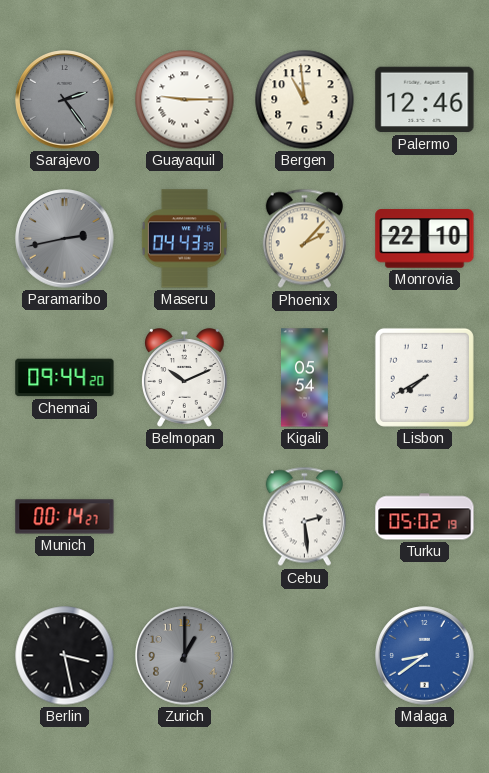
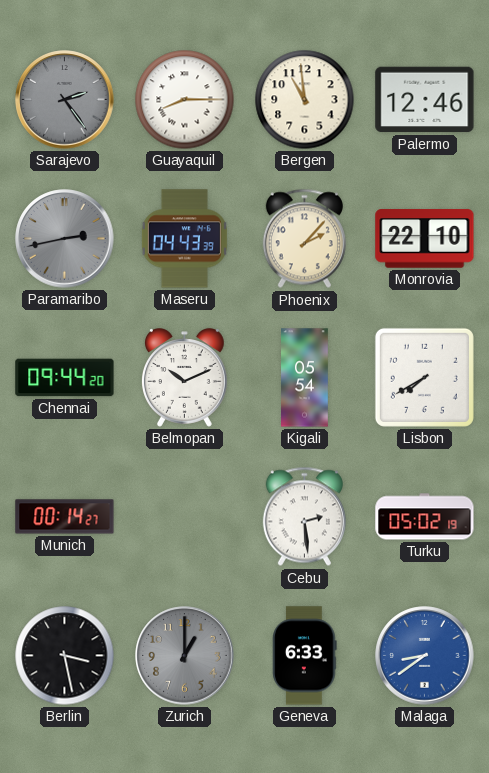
Guayaquil: 9:15 -> 8:15
Geneva: none -> 6:33
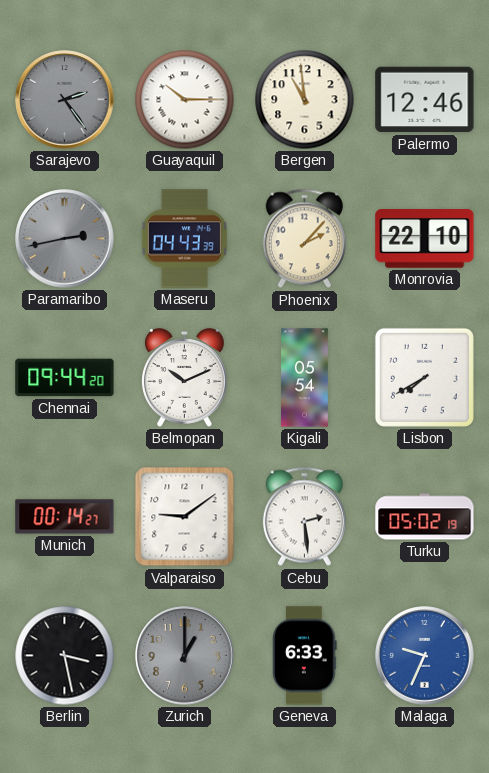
Guayaquil: 8:15 -> 10:15
Valparaiso: none -> 9:09
Malaga: 8:39 -> 9:34
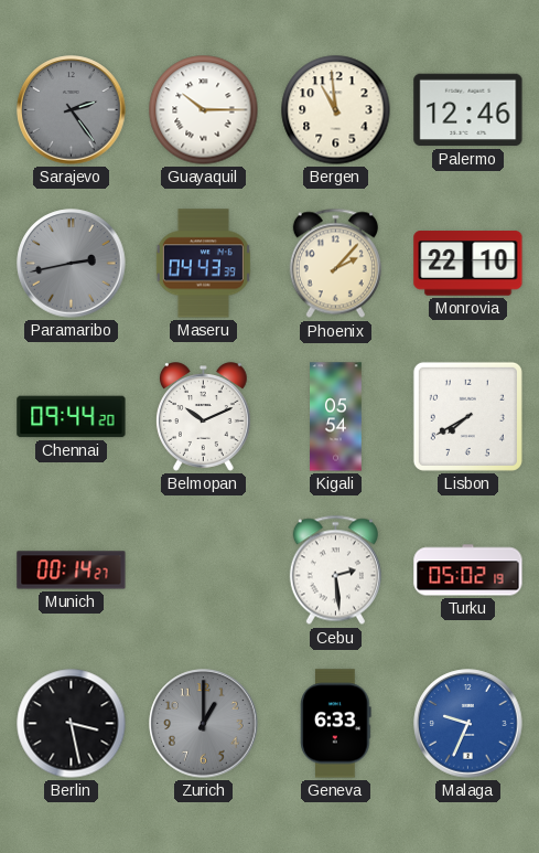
Valparaiso: 9:09 -> none
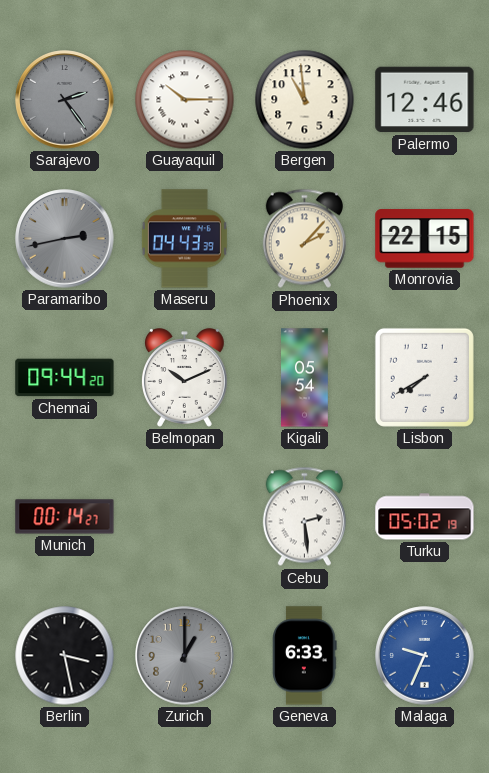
Monrovia: 22:10 -> 22:15
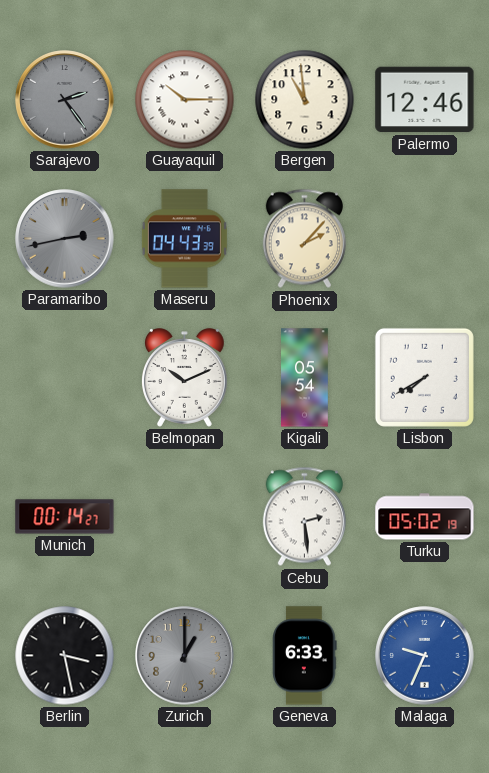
Monrovia: 22:15 -> none
Chennai: 09:44 -> none
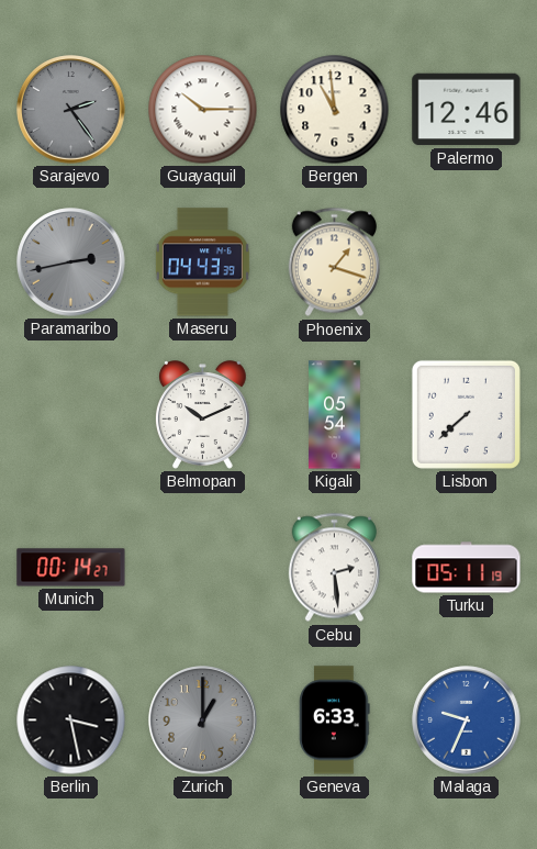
Phoenix: 2:07 -> 1:18
Lisbon: 7:40 -> 7:38
Turku: 05:02 -> 05:11
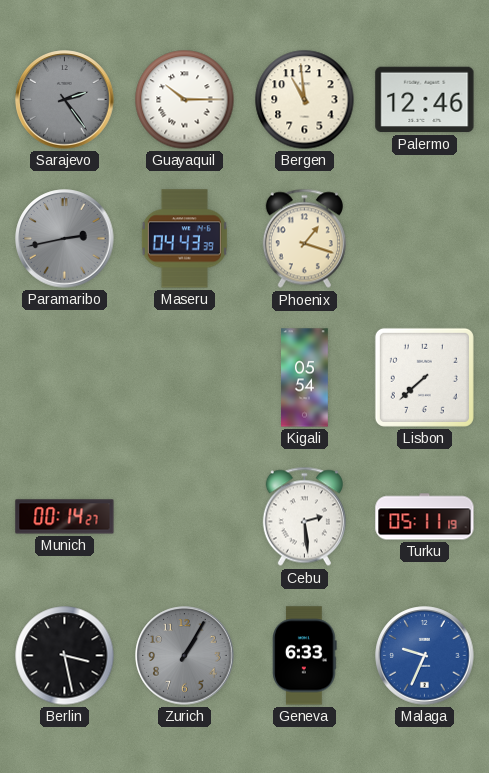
Belmopan: 10:11 -> none
Zurich: 1:00 -> 1:05
